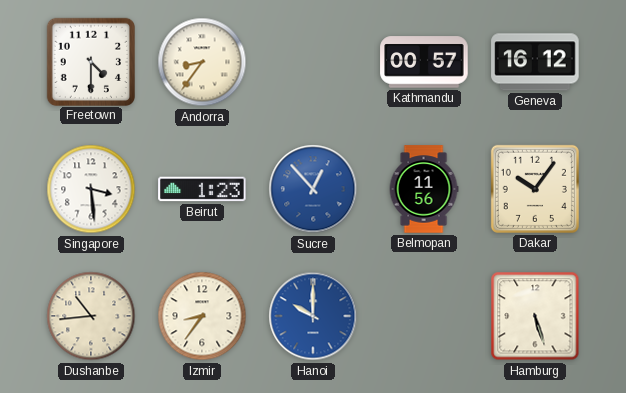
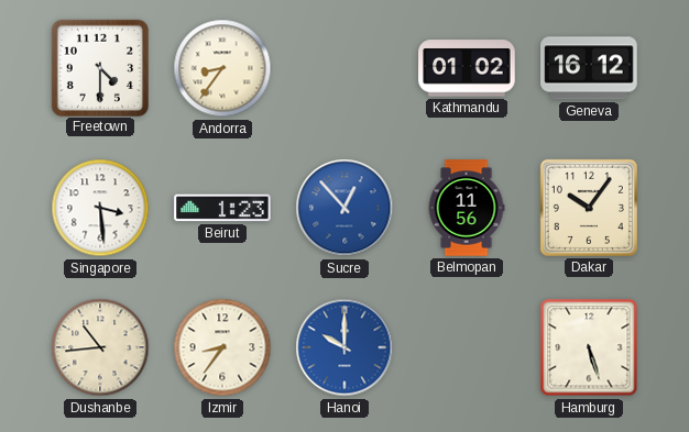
Kathmandu: 00:57 -> 01:02
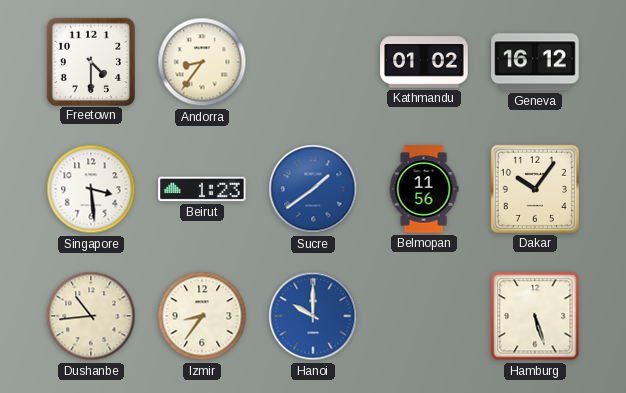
Sucre: 12:53 -> 1:39
